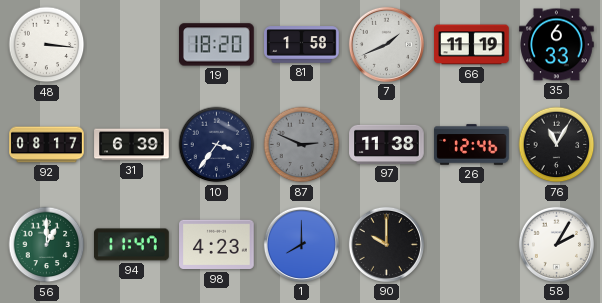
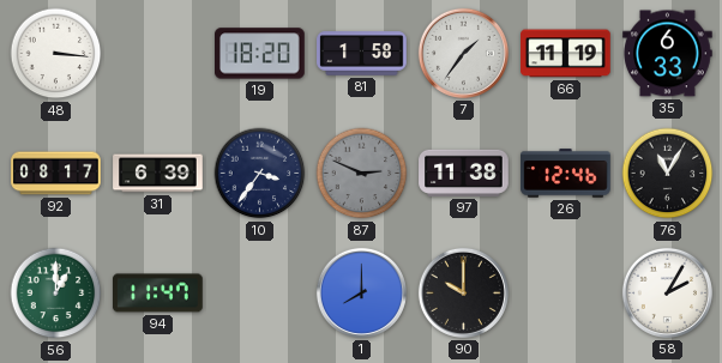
7: 1:41 -> 1:36
98: 4:23 -> none
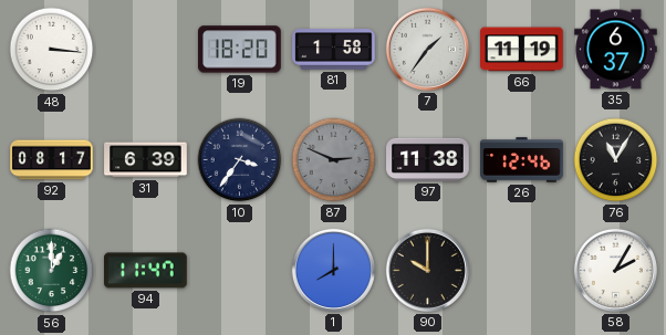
35: 6:33 -> 6:37
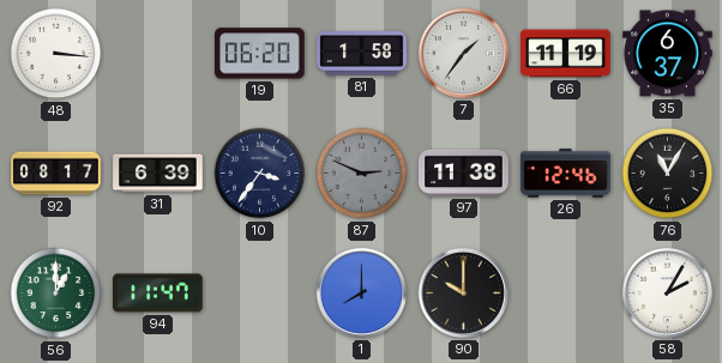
19: 18:20 -> 06:20
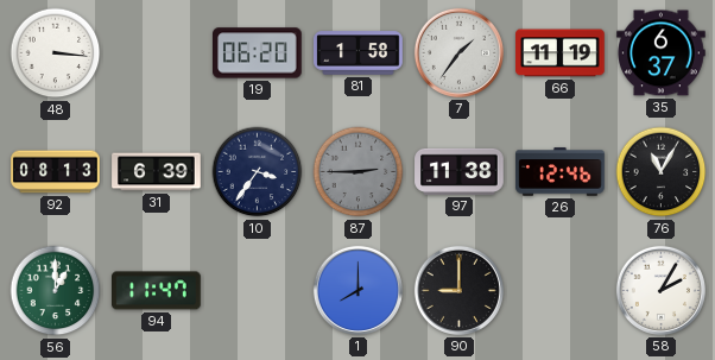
92: 08:17 -> 08:13
87: 2:49 -> 2:45
90: 10:00 -> 9:00
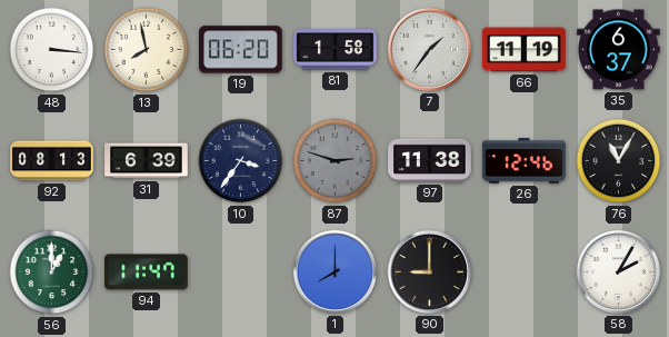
13: none -> 7:58
87: 2:45 -> 2:48
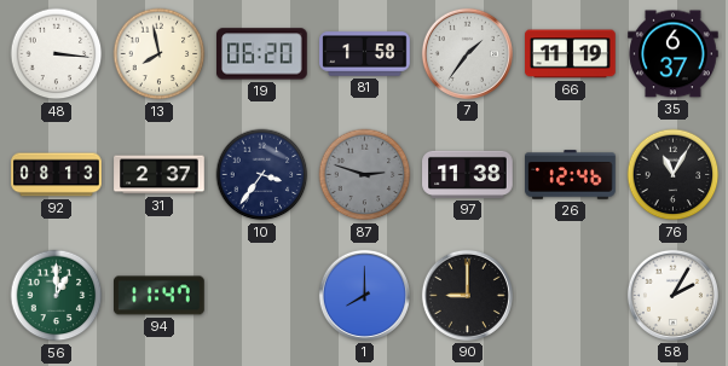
31: 6:39 -> 2:37
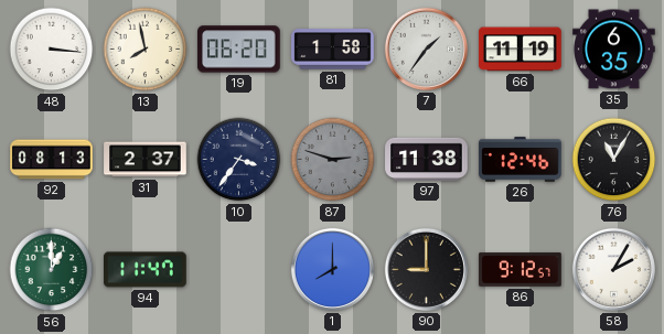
35: 6:37 -> 6:35
86: none -> 9:12
